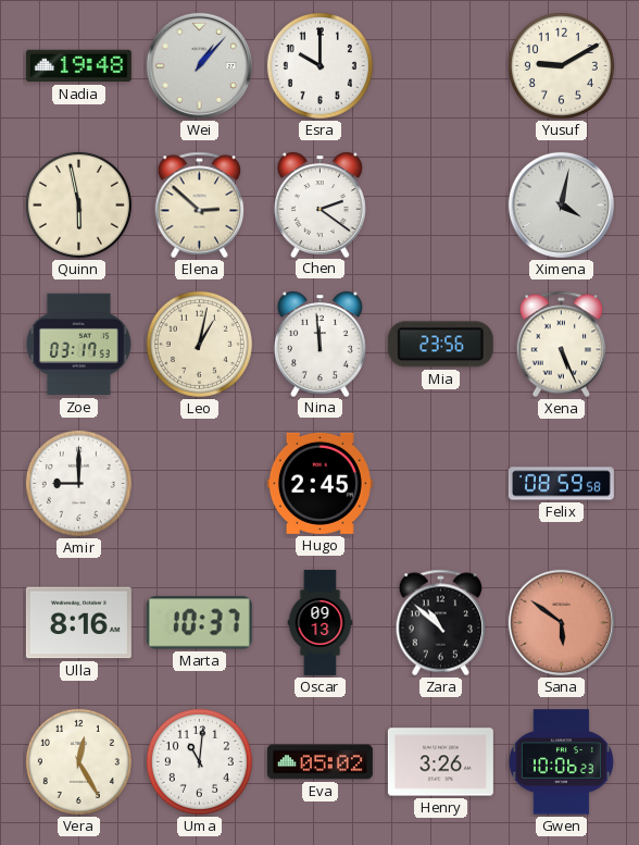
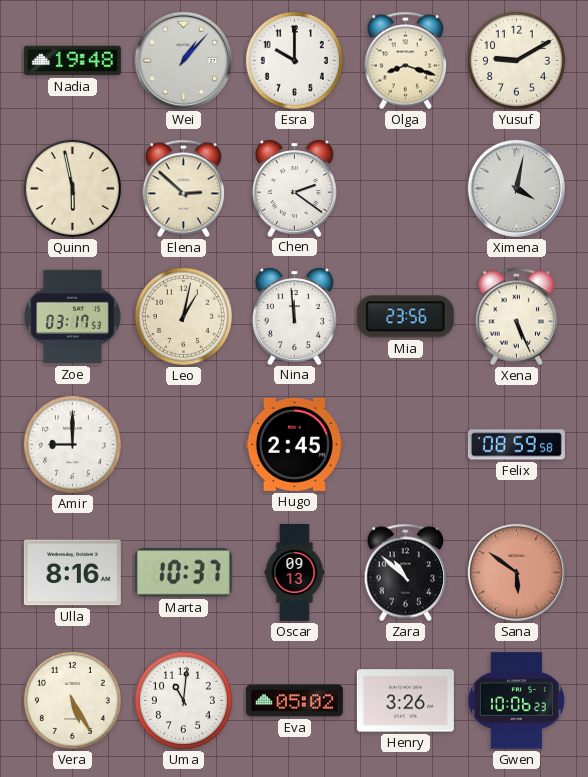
Olga: none -> 8:18
Vera: 12:25 -> 5:25
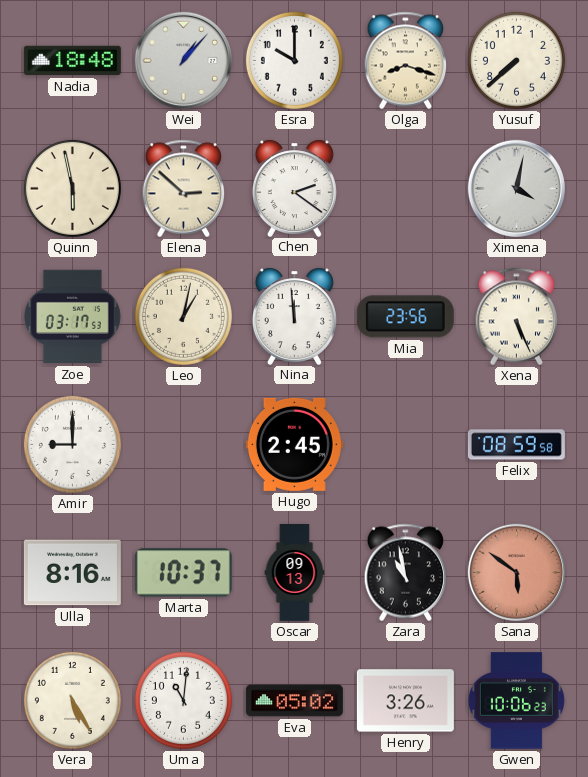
Nadia: 19:48 -> 18:48
Yusuf: 9:10 -> 7:38
Zara: 10:52 -> 10:58
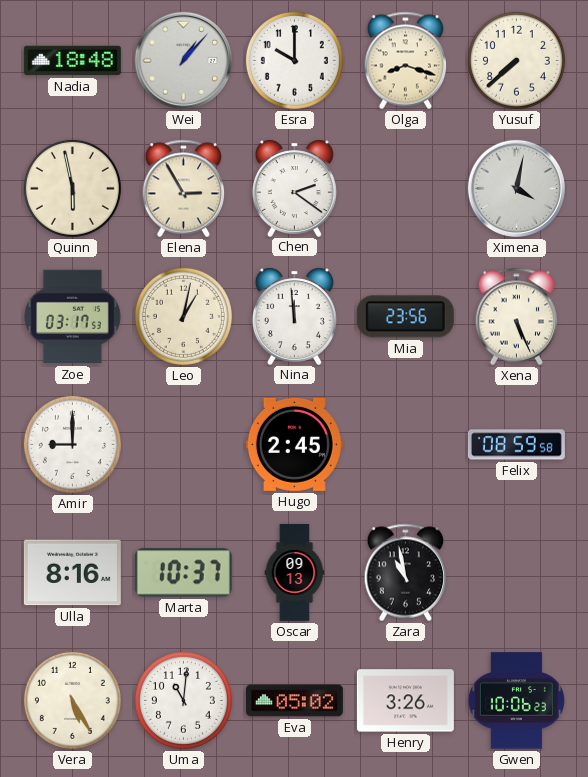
Elena: 2:52 -> 2:55
Sana: 5:51 -> none
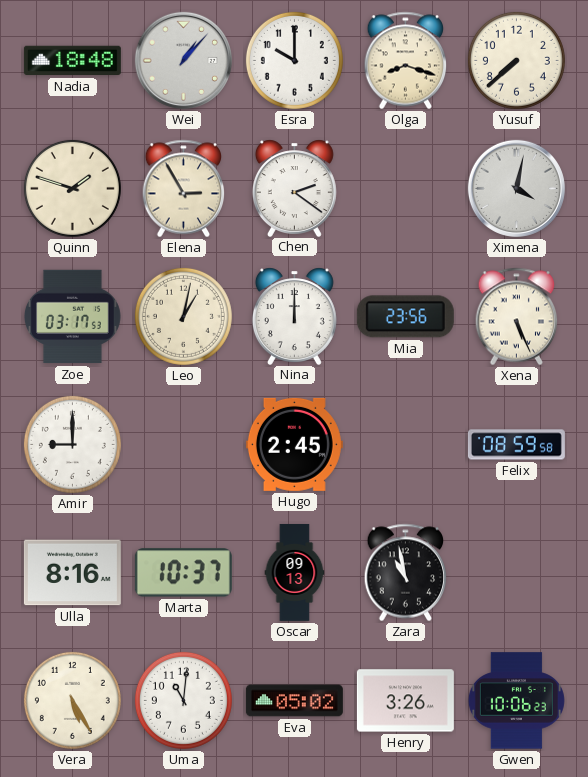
Quinn: 5:58 -> 1:48
Nina: 11:59 -> 12:00
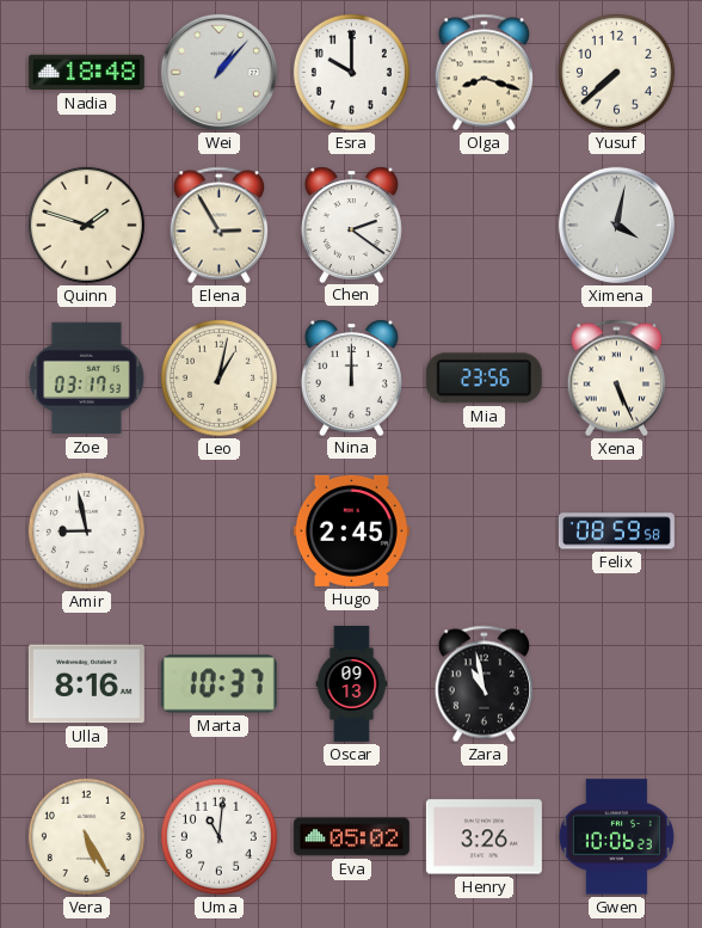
Amir: 9:00 -> 8:58
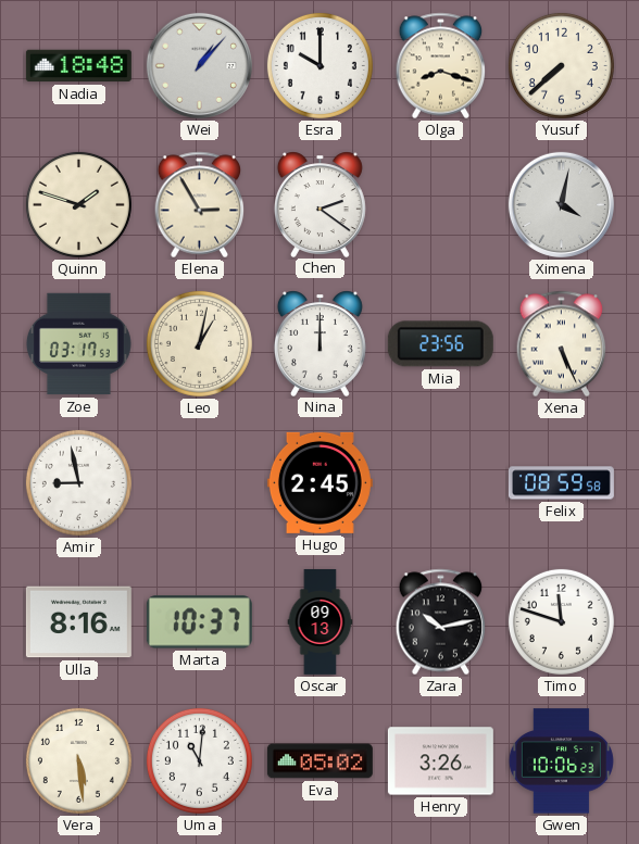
Zara: 10:58 -> 10:13
Timo: none -> 11:48
Vera: 5:25 -> 5:29
